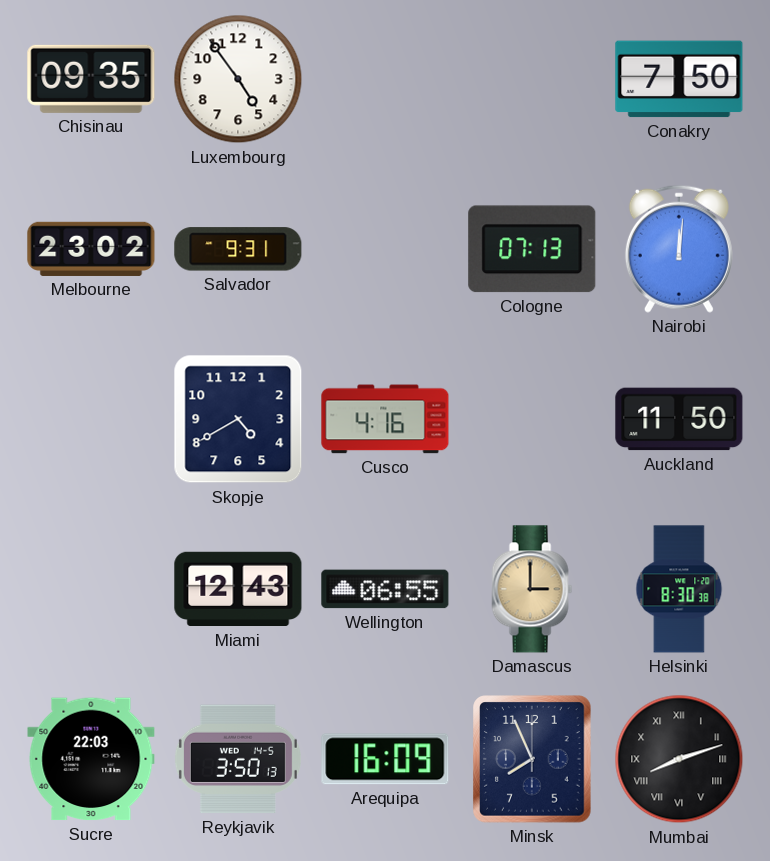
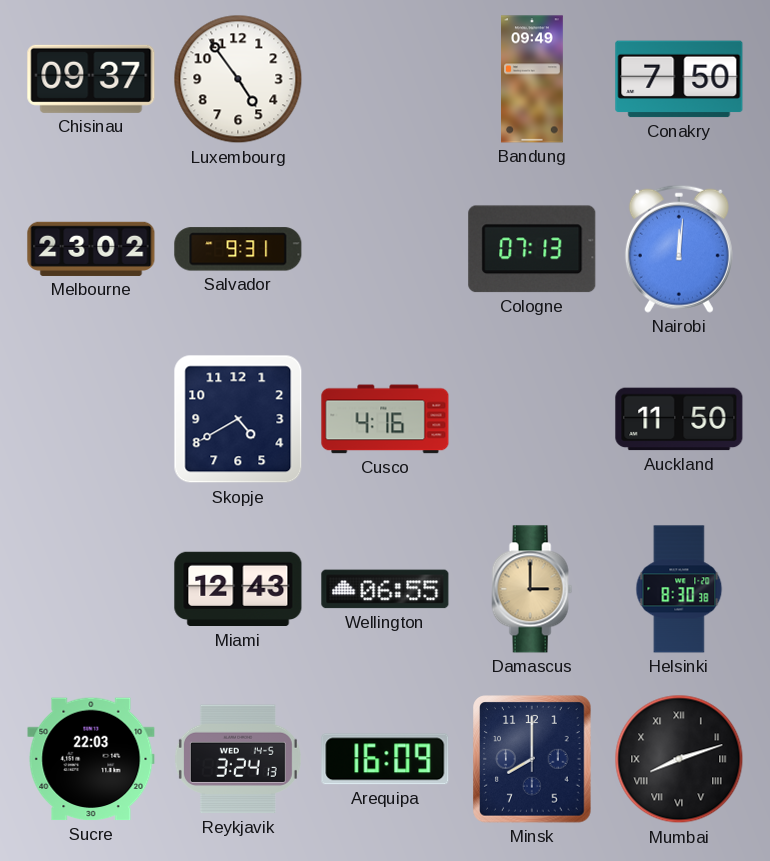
Chisinau: 09:35 -> 09:37
Bandung: none -> 09:49
Reykjavik: 3:50 -> 3:24
Minsk: 7:56 -> 8:00
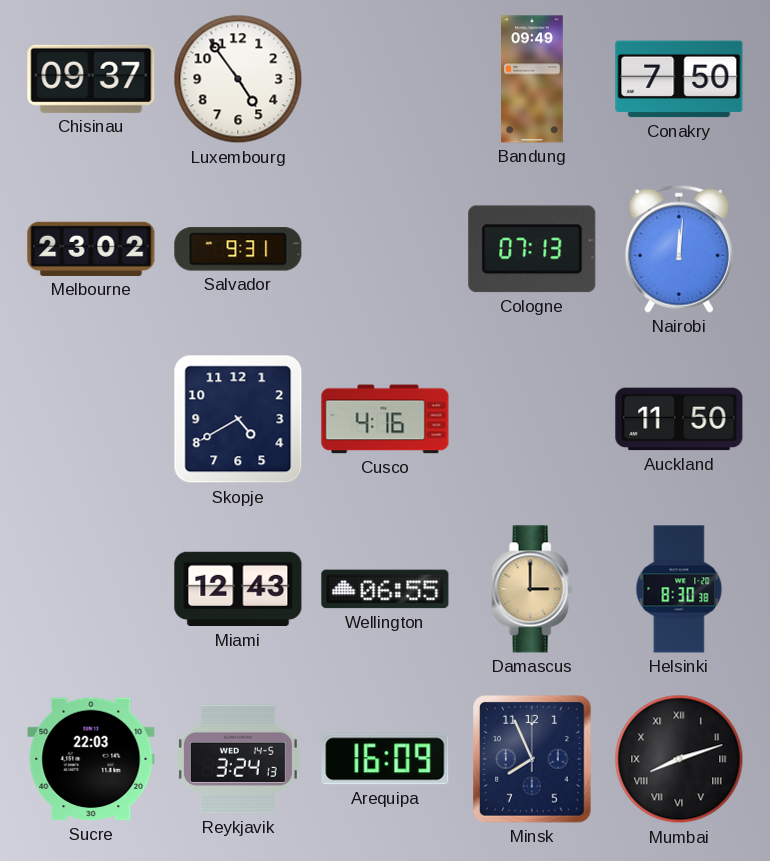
Minsk: 8:00 -> 7:56
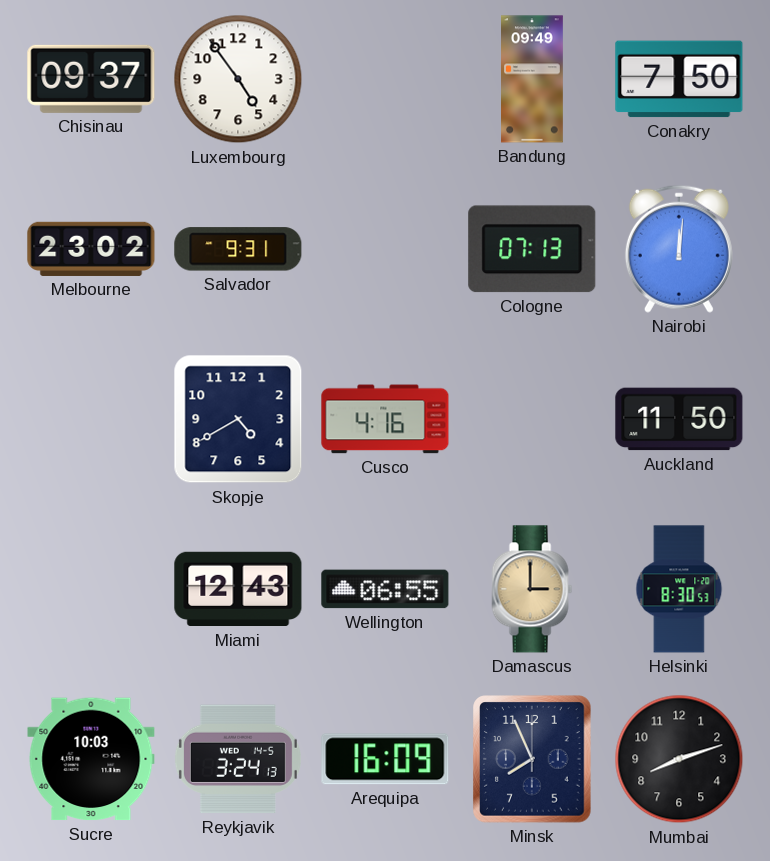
Helsinki: 8:30:38 -> 8:30:53
Sucre: 22:03 -> 10:03
Mumbai numerals: Roman -> Arabic
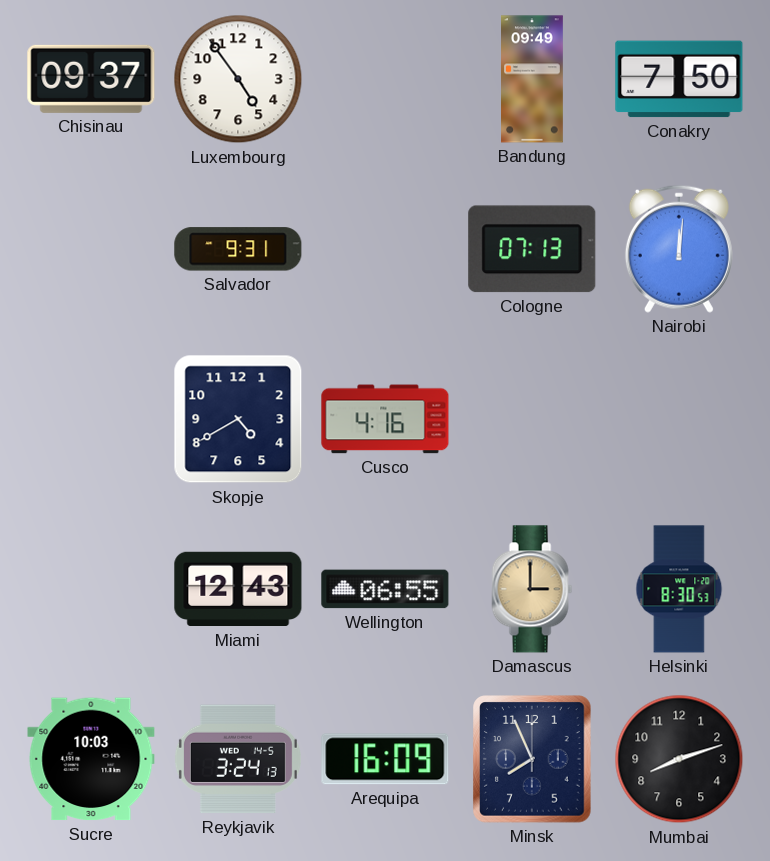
Melbourne: 23:02 -> none
Auckland: 11:50 -> none
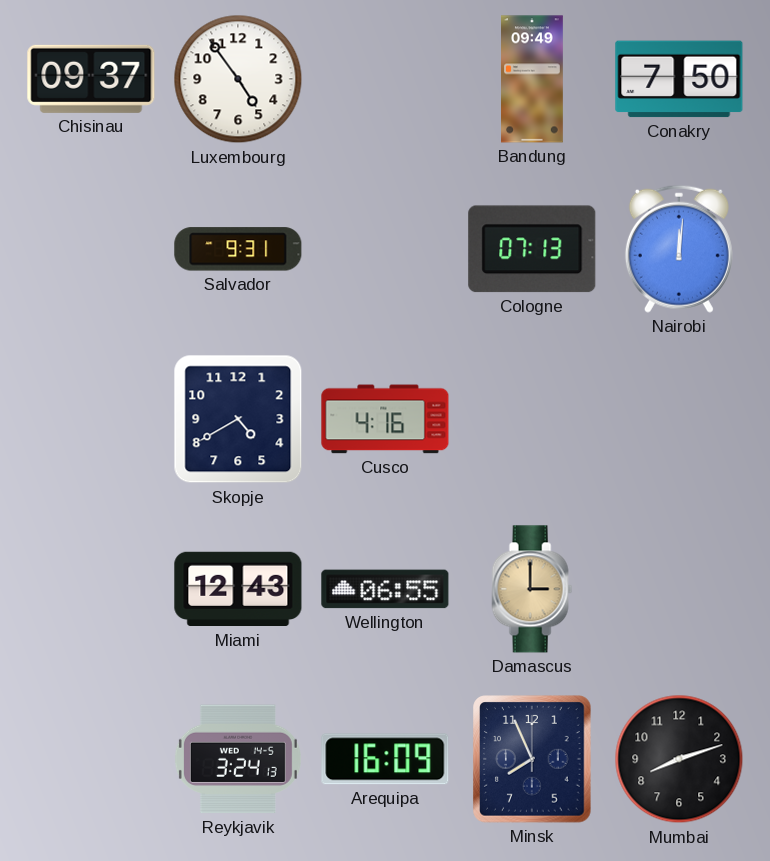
Helsinki: 8:30 -> none
Sucre: 10:03 -> none
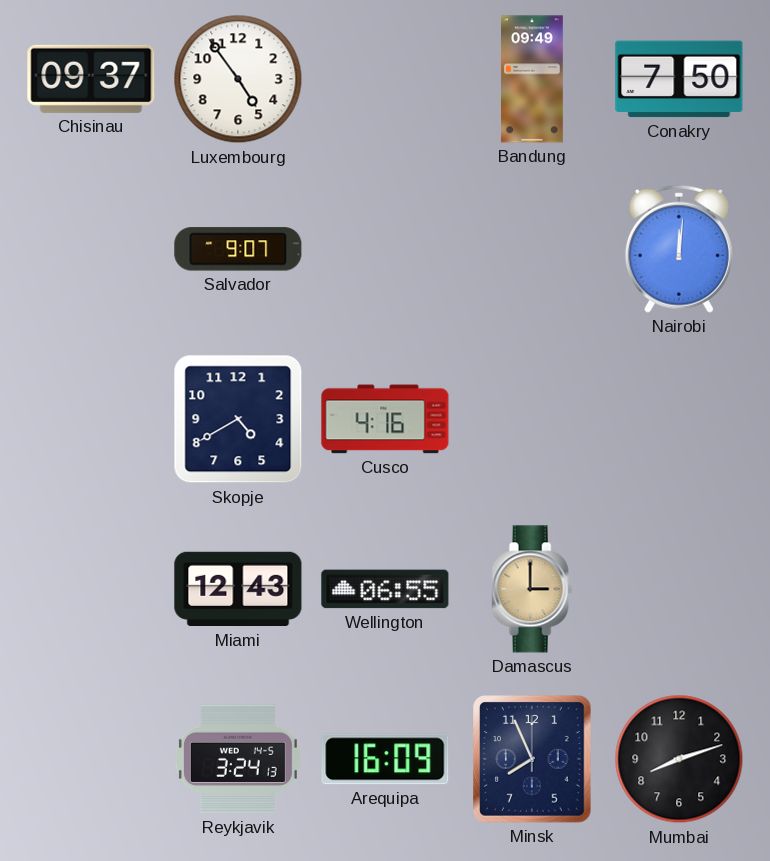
Salvador: 9:31 -> 9:07
Cologne: 07:13 -> none
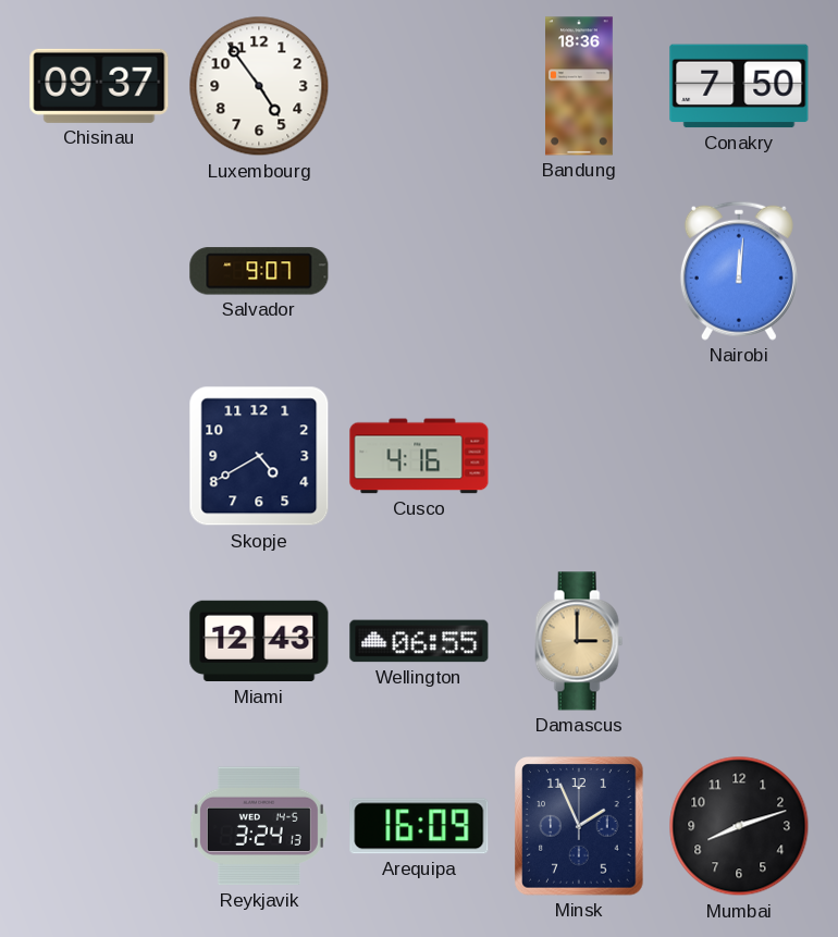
Bandung: 09:49 -> 18:36
Minsk: 7:56 -> 1:56
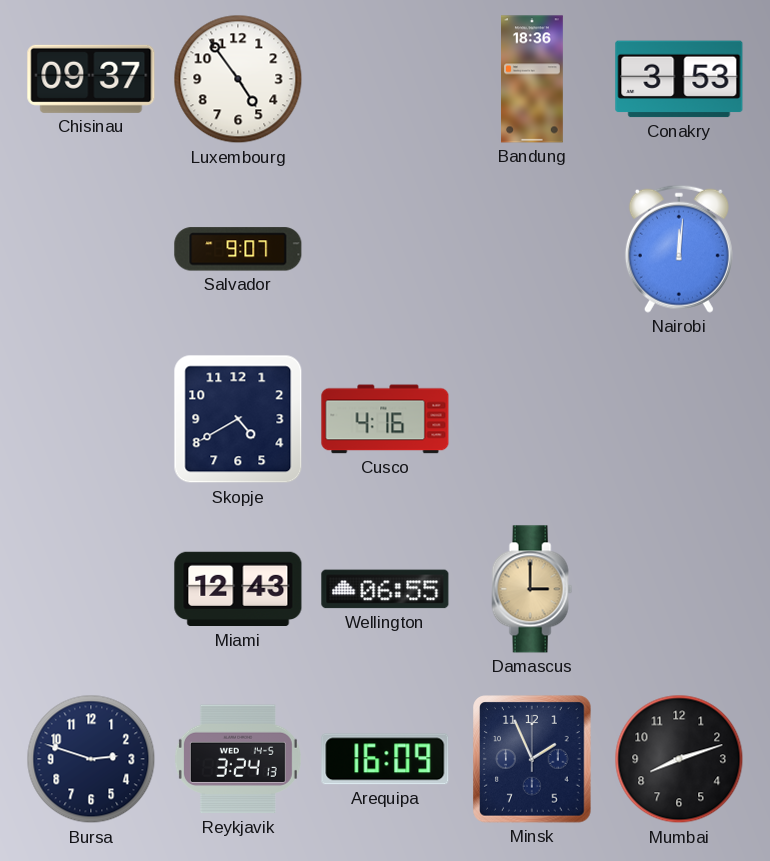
Conakry: 7:50 -> 3:53
Bursa: none -> 2:48
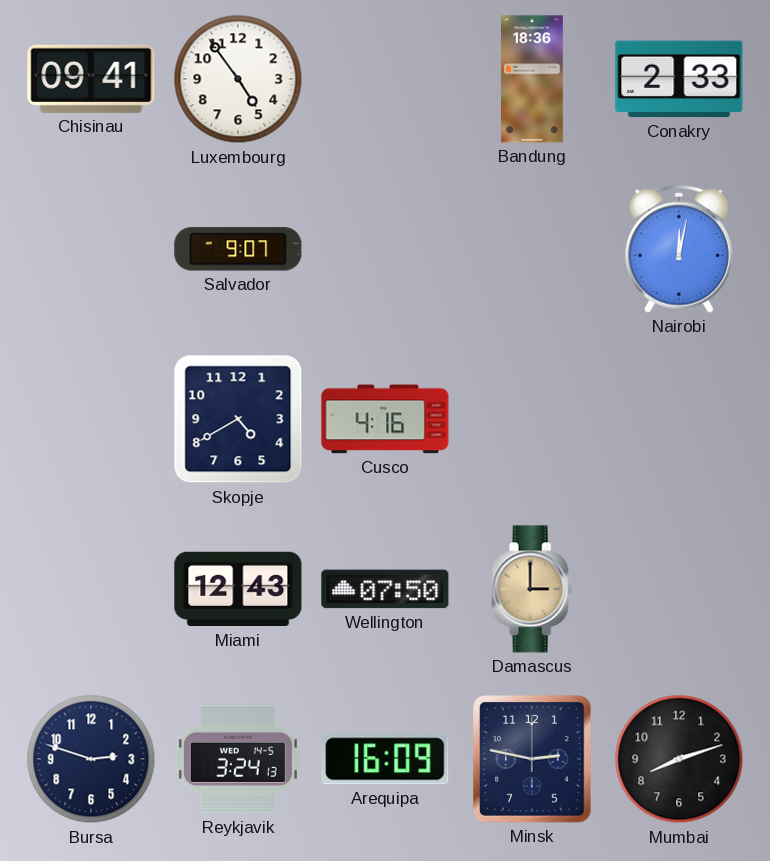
Chisinau: 09:37 -> 09:41
Conakry: 3:53 -> 2:33
Nairobi: 12:01 -> 12:02
Wellington: 06:55 -> 07:50
Minsk: 1:56 -> 2:47
